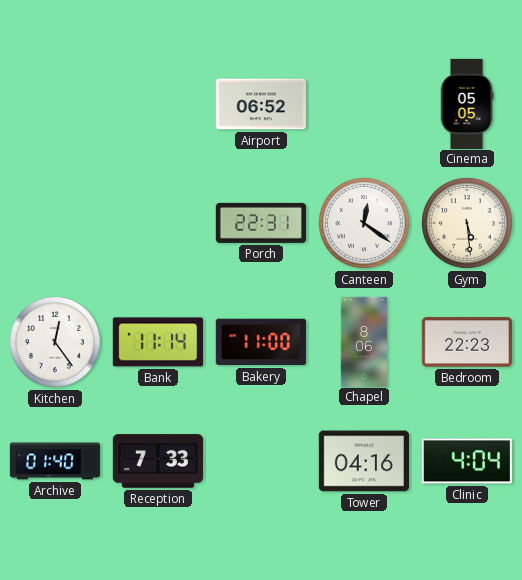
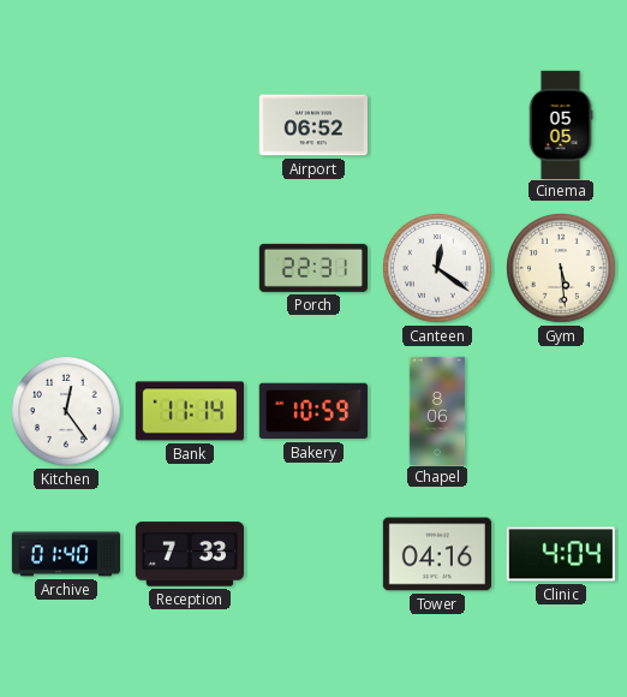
Bakery: 11:00 -> 10:59
Bedroom: 22:23 -> none
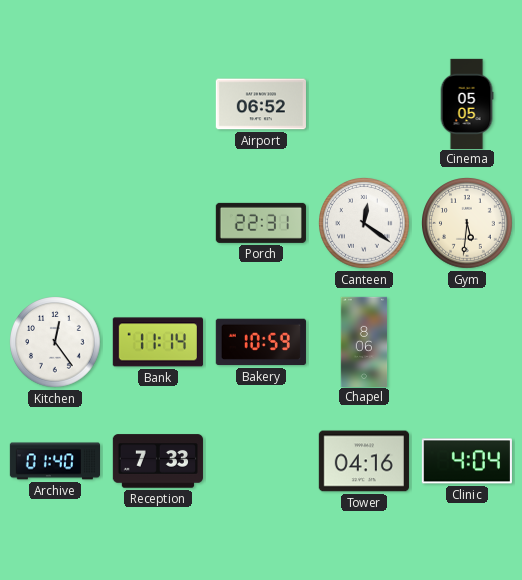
Gym: 5:29 -> 5:31
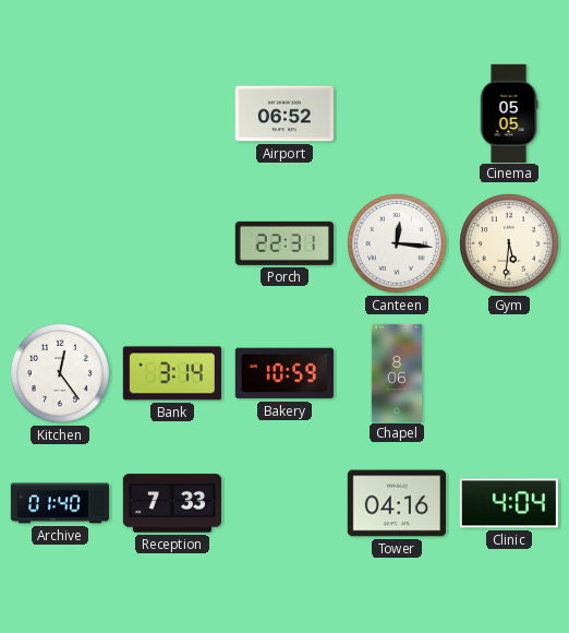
Canteen: 12:21 -> 12:16
Bank: 11:14 -> 3:14
